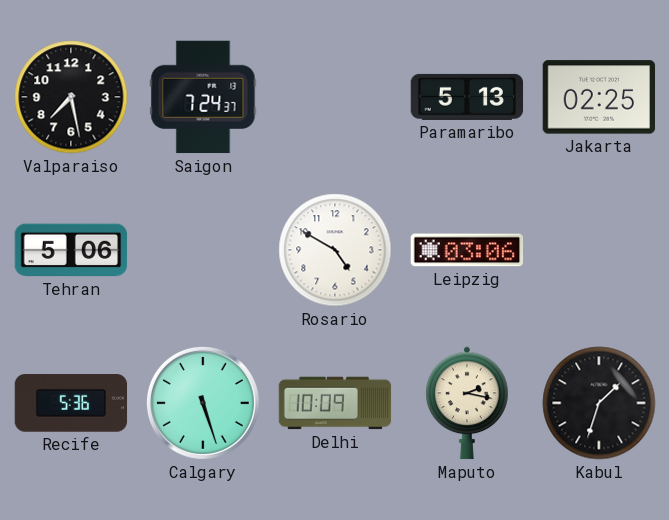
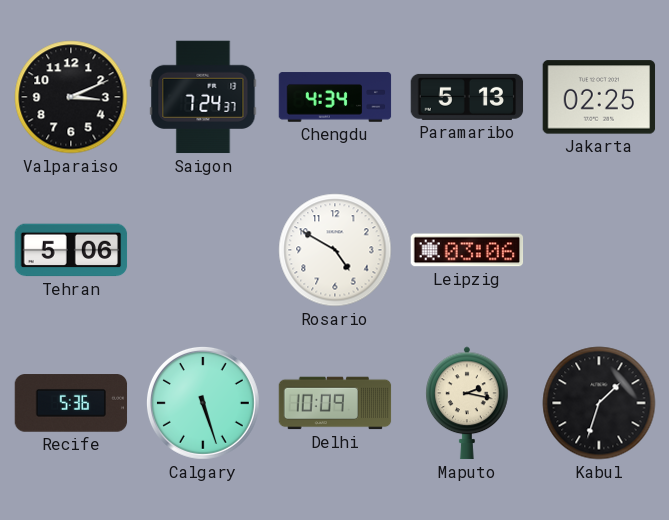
Valparaiso: 7:28 -> 3:11
Chengdu: none -> 4:34
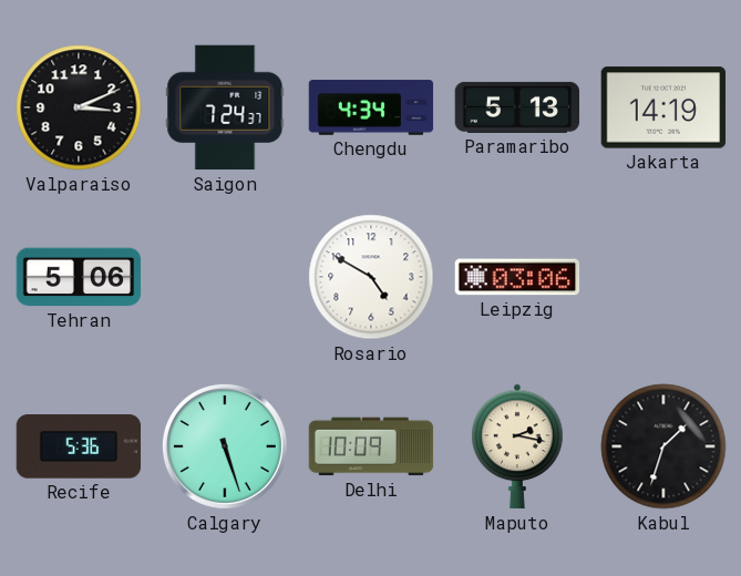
Jakarta: 02:25 -> 14:19
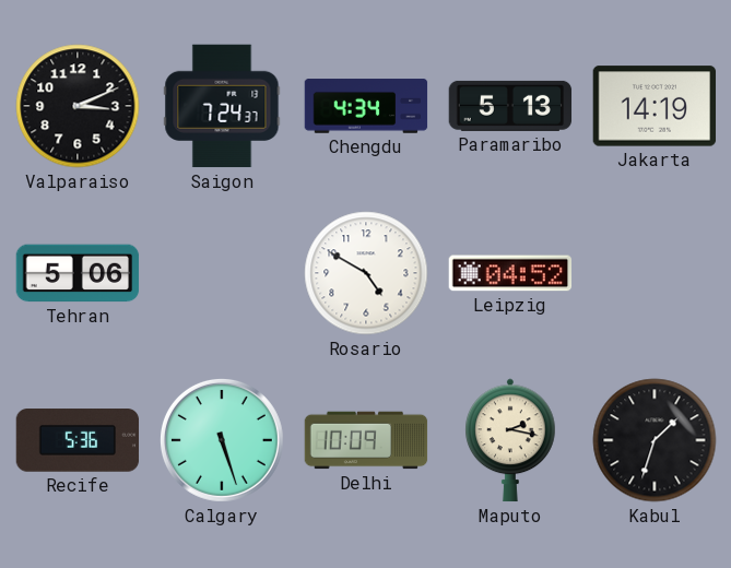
Leipzig: 03:06 -> 04:52
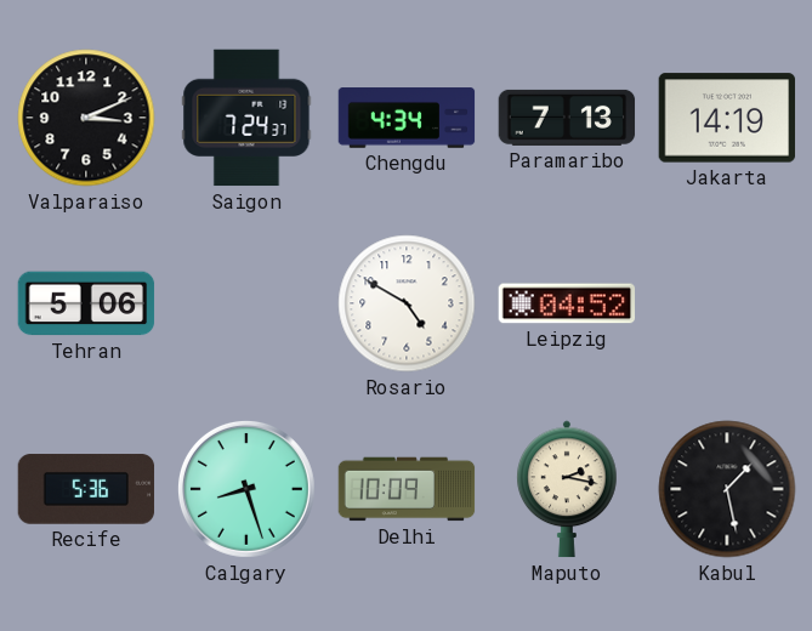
Paramaribo: 5:13 -> 7:13
Calgary: 5:27 -> 8:27
Kabul: 1:33 -> 1:28
